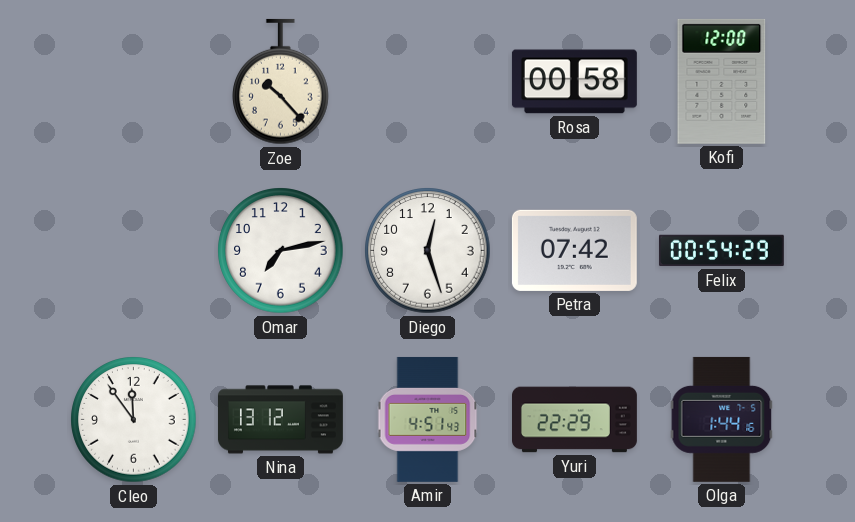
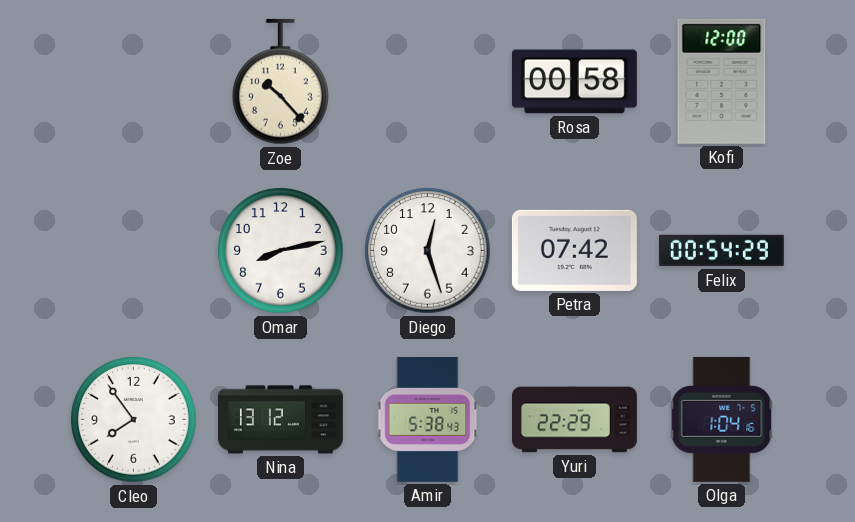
Omar: 7:13 -> 8:13
Cleo: 11:54 -> 7:54
Amir: 4:51 -> 5:38
Olga: 1:44 -> 1:04
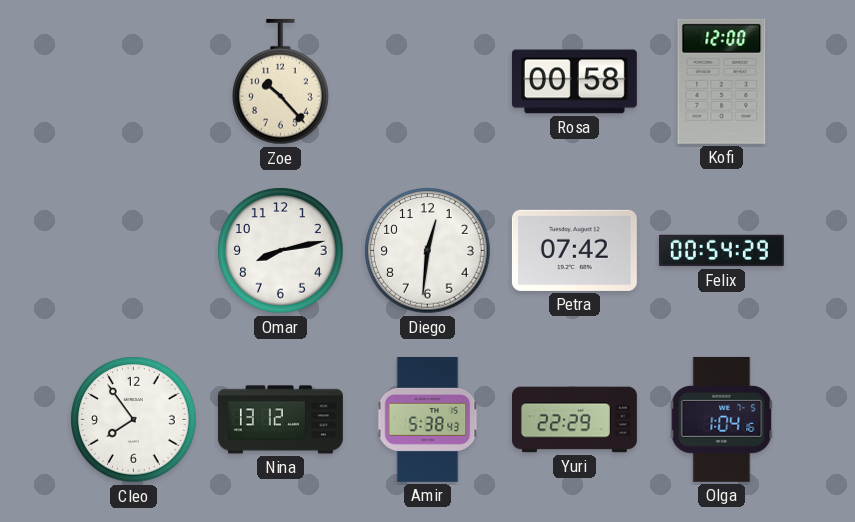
Diego: 12:27 -> 12:31
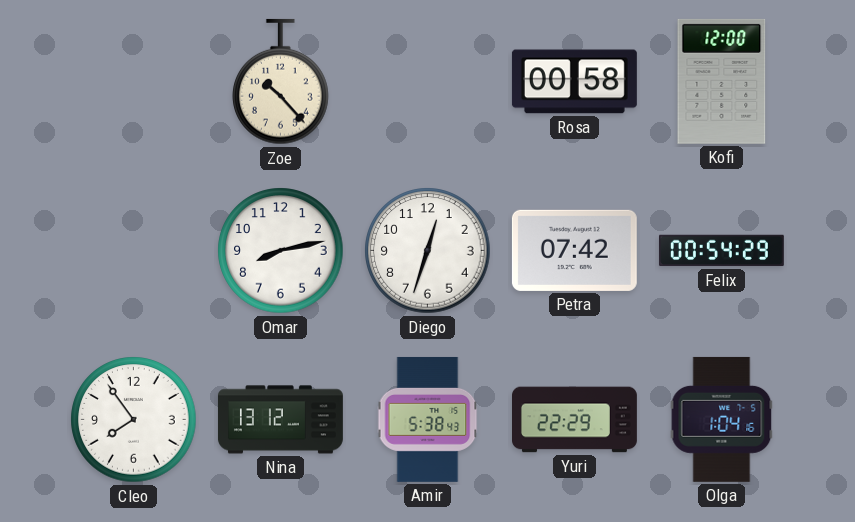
Diego: 12:31 -> 12:33
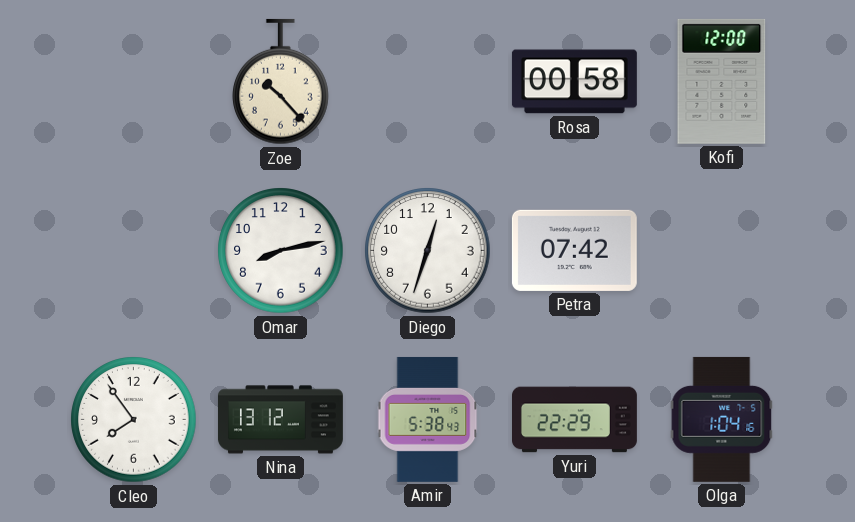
Felix: 00:54 -> none
